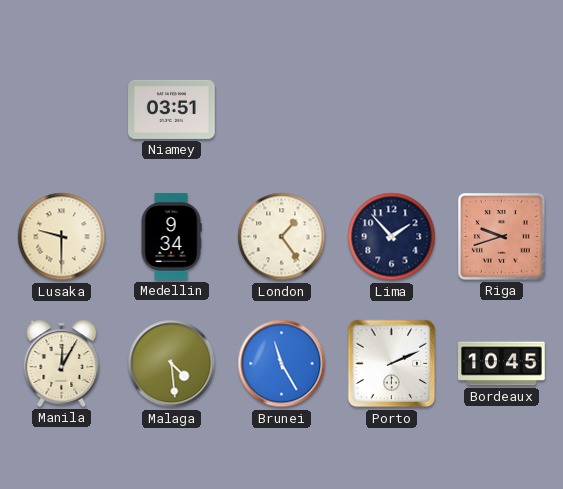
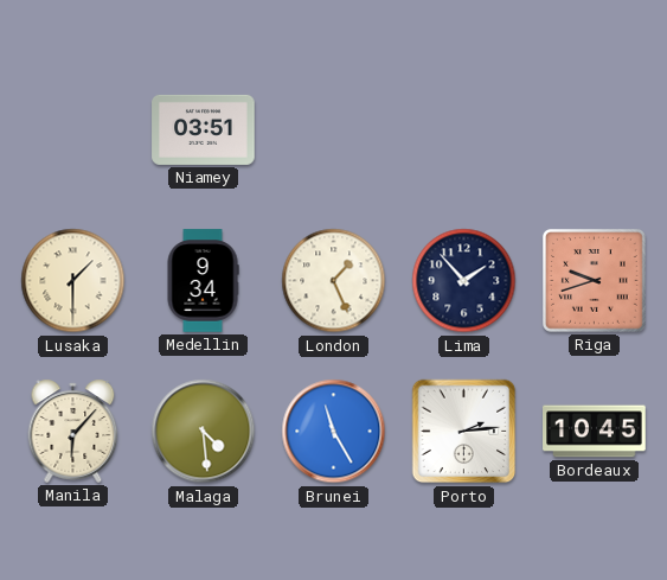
Lusaka: 9:30 -> 1:30
London: 1:24 -> 1:26
Manila: 12:05 -> 6:07
Porto: 2:11 -> 2:14
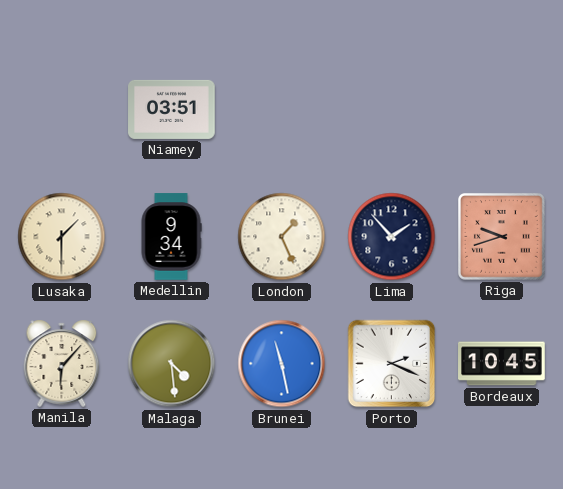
Brunei: 11:25 -> 11:28
Porto: 2:14 -> 2:19
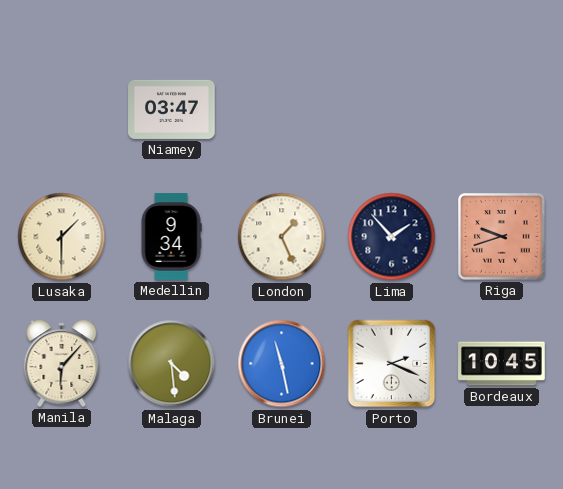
Niamey: 03:51 -> 03:47
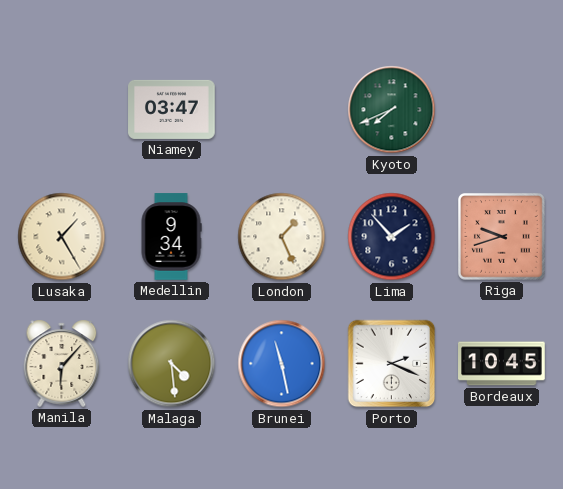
Kyoto: none -> 7:41
Lusaka: 1:30 -> 1:25
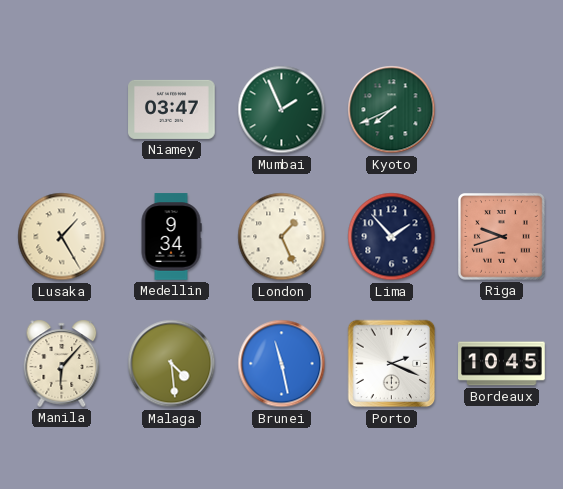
Mumbai: none -> 1:56
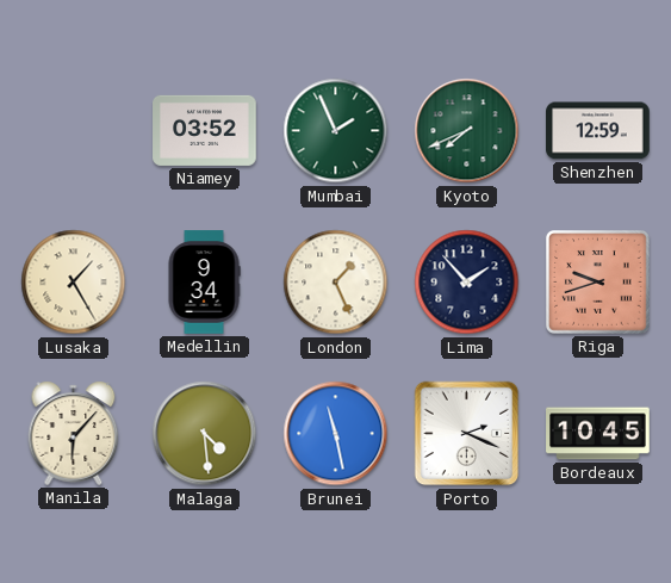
Niamey: 03:47 -> 03:52
Shenzhen: none -> 12:59
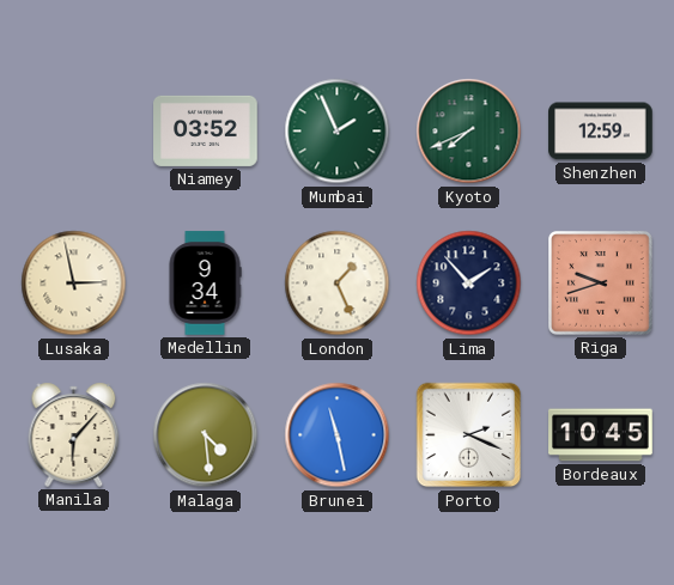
Lusaka: 1:25 -> 2:58
